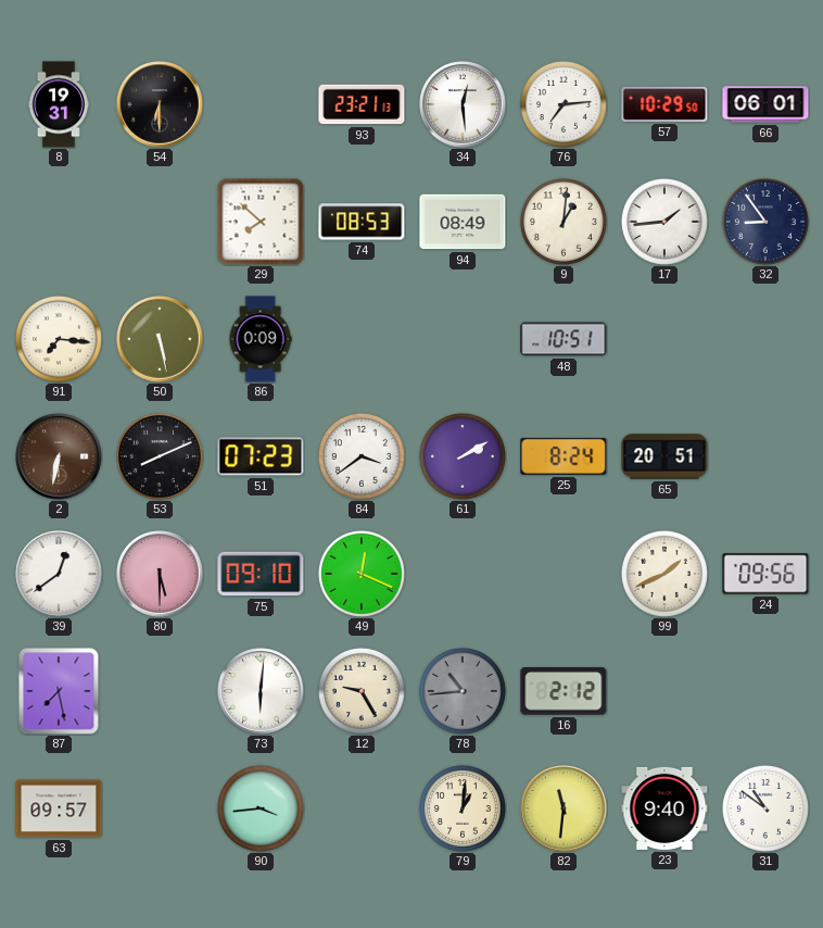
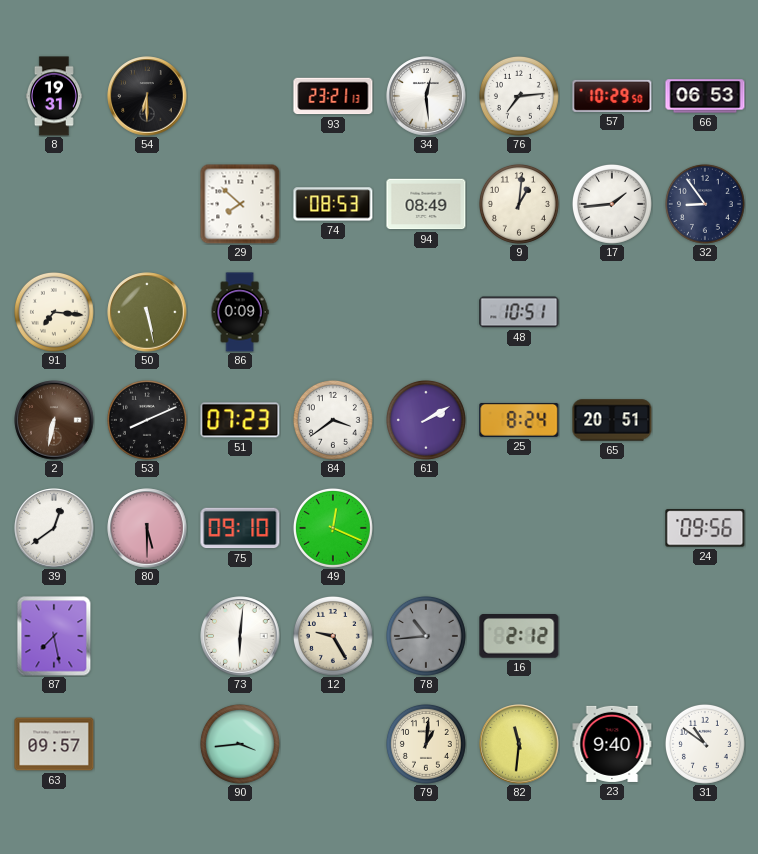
66: 06:01 -> 06:53
99: 1:41 -> none
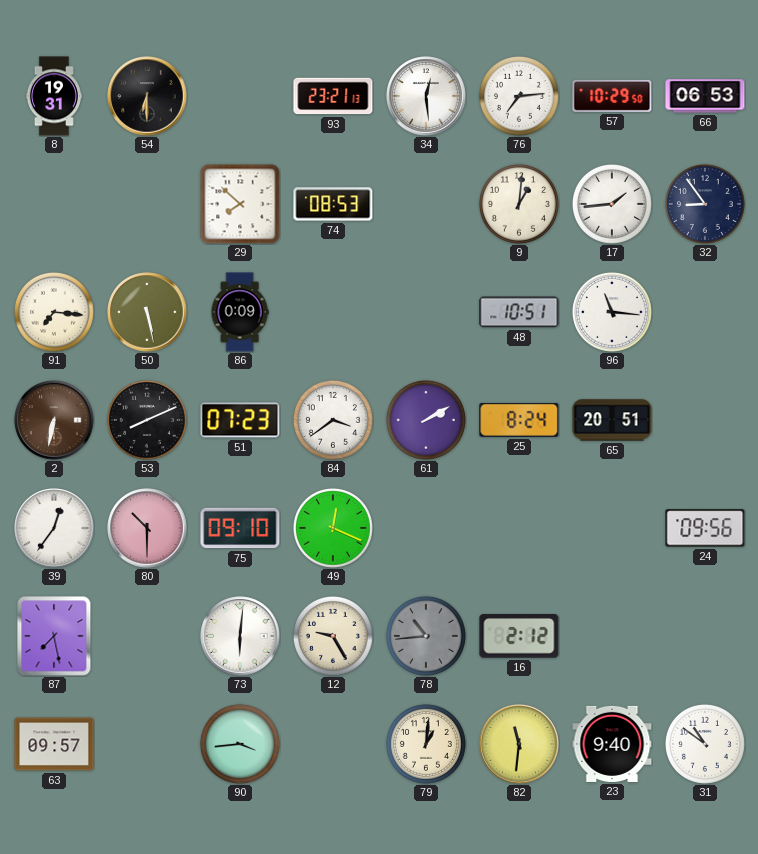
94: 08:49 -> none
96: none -> 11:16
39: 12:39 -> 12:36
80: 5:30 -> 10:30
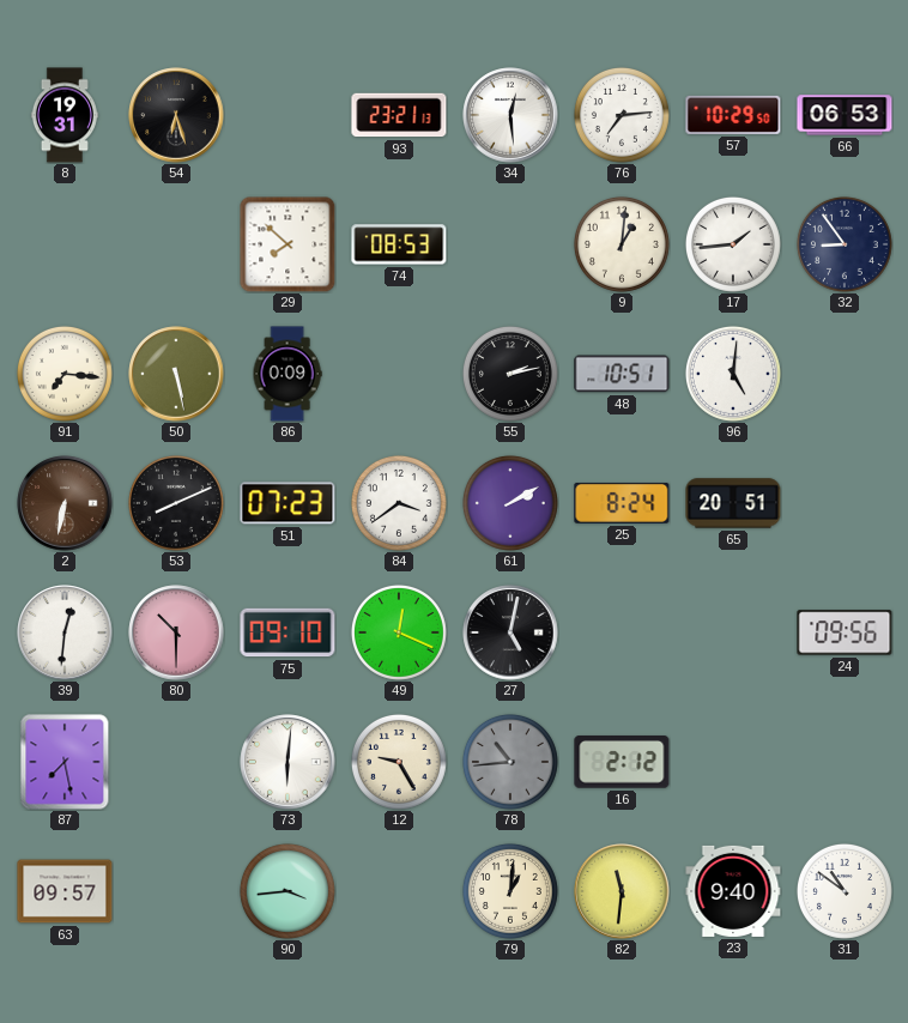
54: 6:30 -> 6:27
55: none -> 2:13
96: 11:16 -> 5:01
39: 12:36 -> 12:31
27: none -> 5:02
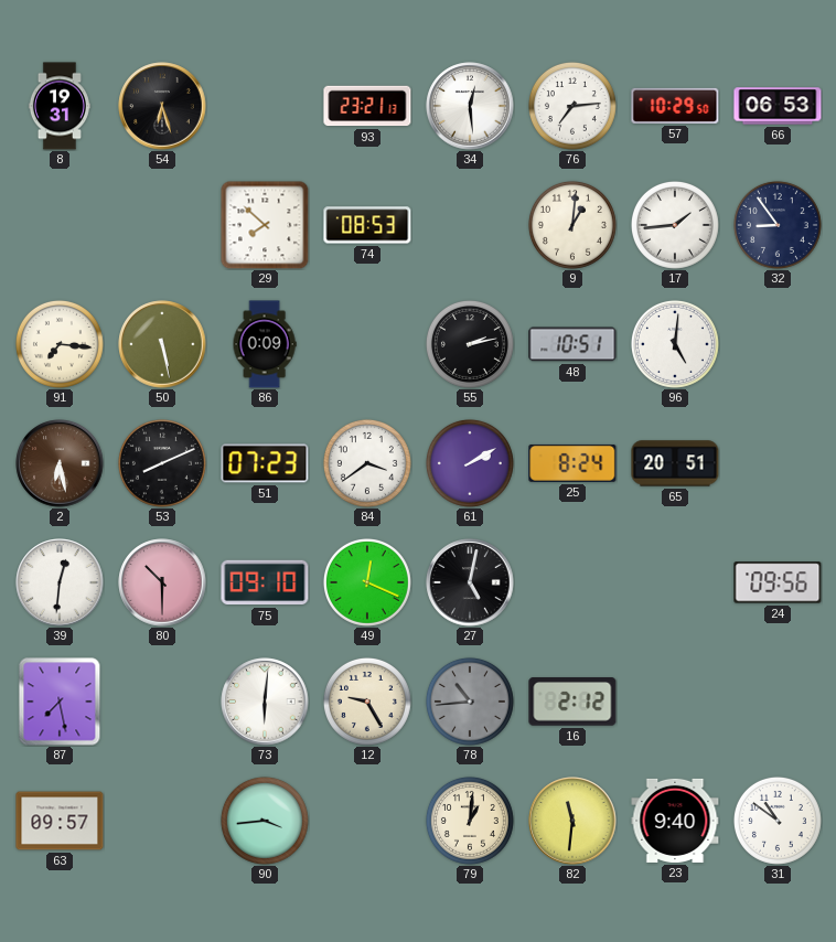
2: 6:32 -> 6:28
